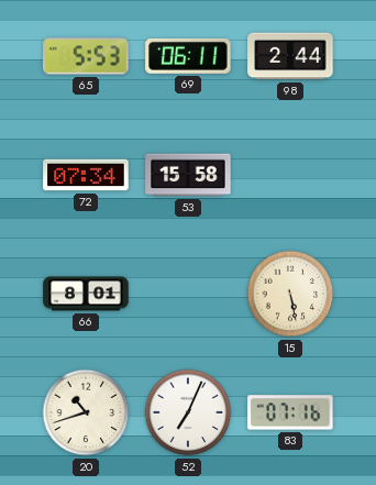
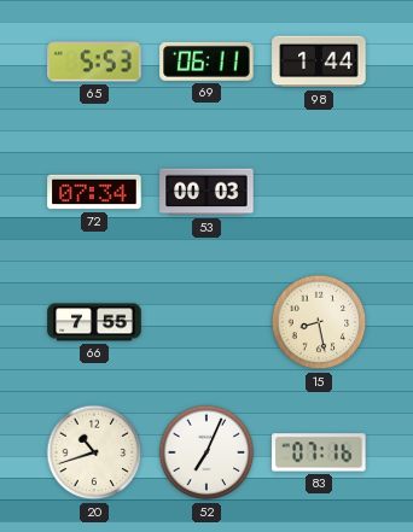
98: 2:44 -> 1:44
53: 15:58 -> 00:03
66: 8:01 -> 7:55
15: 5:28 -> 8:28
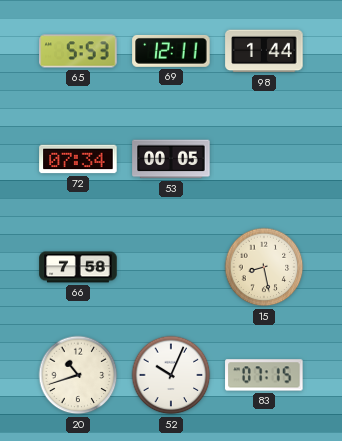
69: 06:11 -> 12:11
53: 00:03 -> 00:05
66: 7:55 -> 7:58
52: 7:04 -> 10:04
83: 07:16 -> 07:15
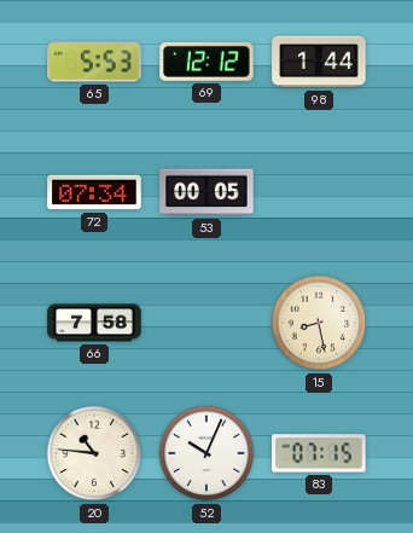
69: 12:11 -> 12:12
20: 10:42 -> 10:46
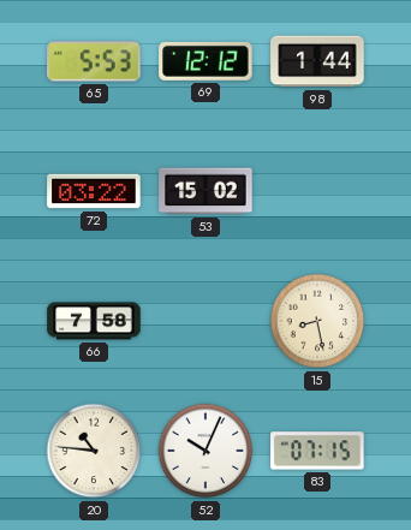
72: 07:34 -> 03:22
53: 00:05 -> 15:02
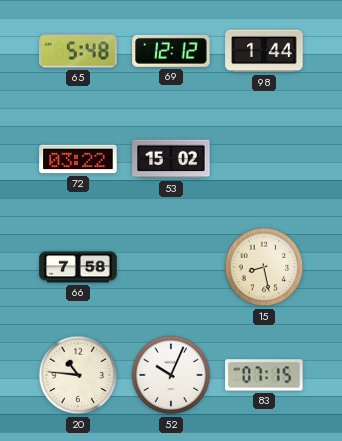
65: 5:53 -> 5:48
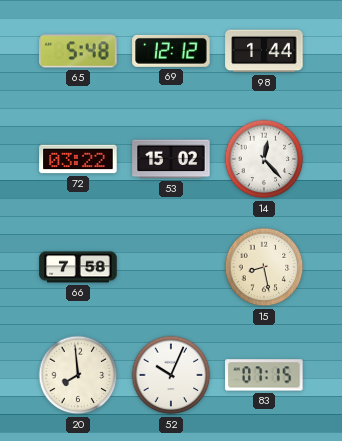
14: none -> 12:23
20: 10:46 -> 7:59
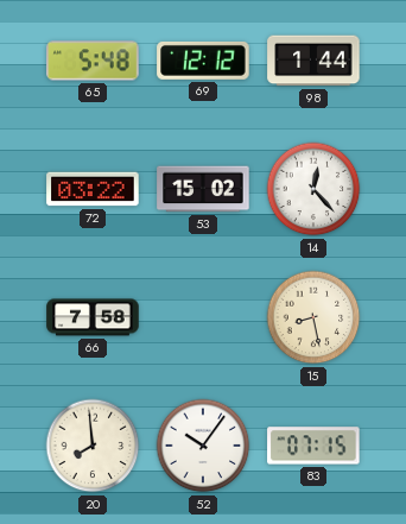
52: 10:04 -> 10:06
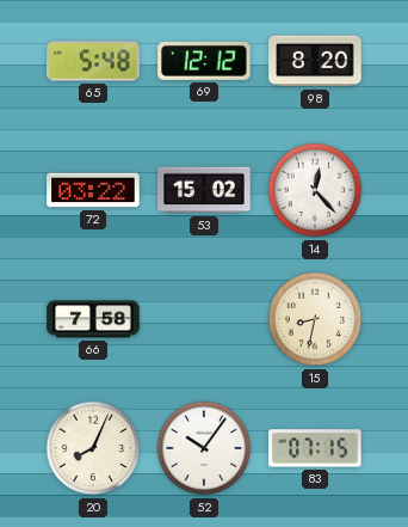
98: 1:44 -> 8:20
15: 8:28 -> 8:32
20: 7:59 -> 8:04
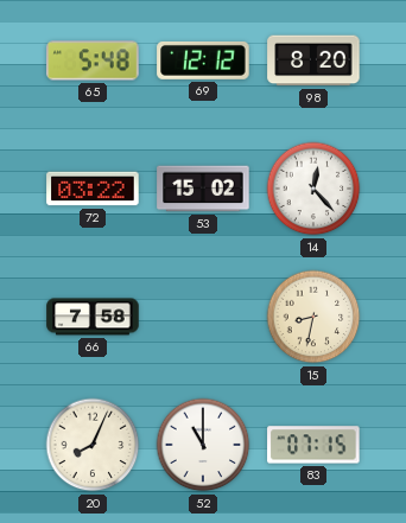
52: 10:06 -> 11:00
